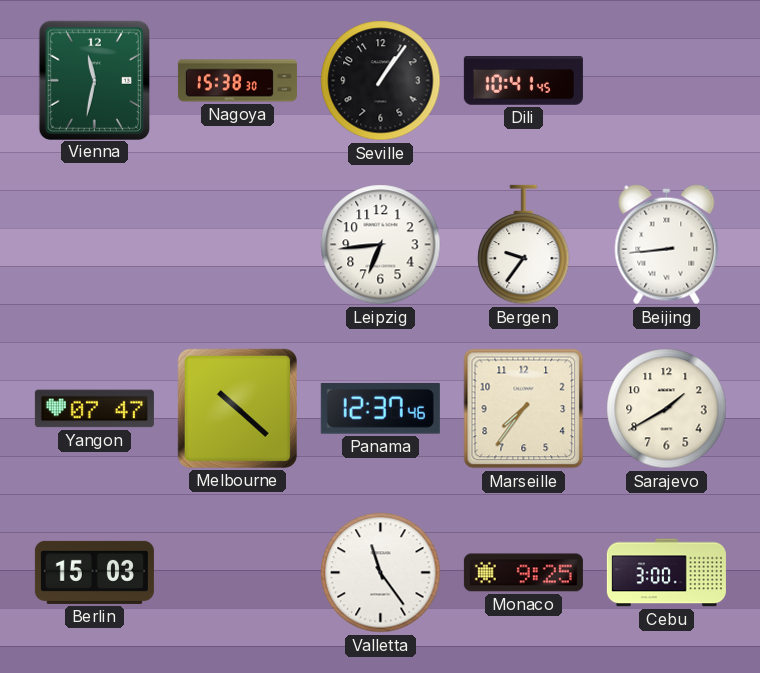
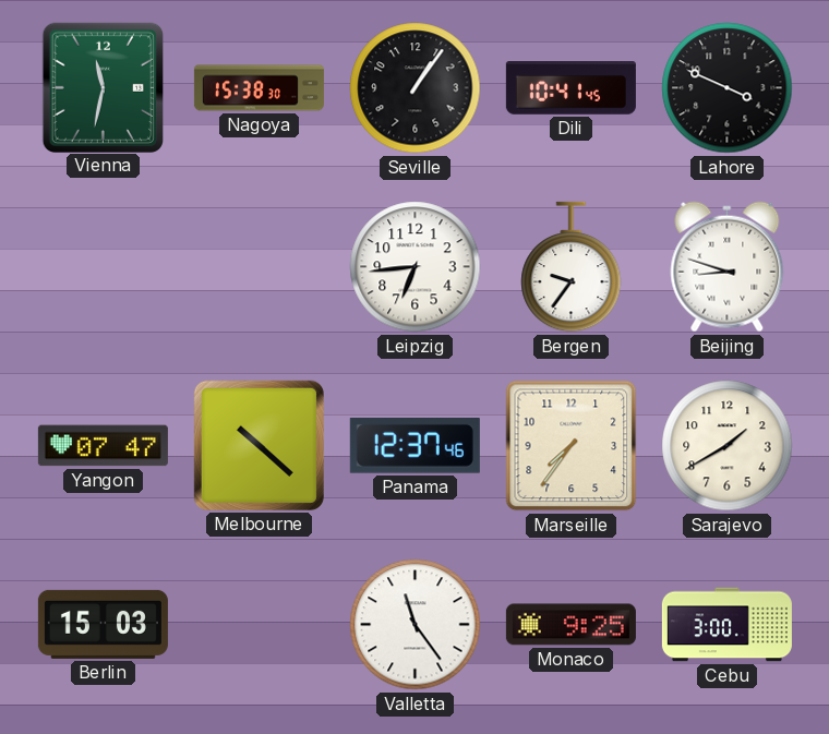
Lahore: none -> 3:49
Beijing: 8:44 -> 8:48
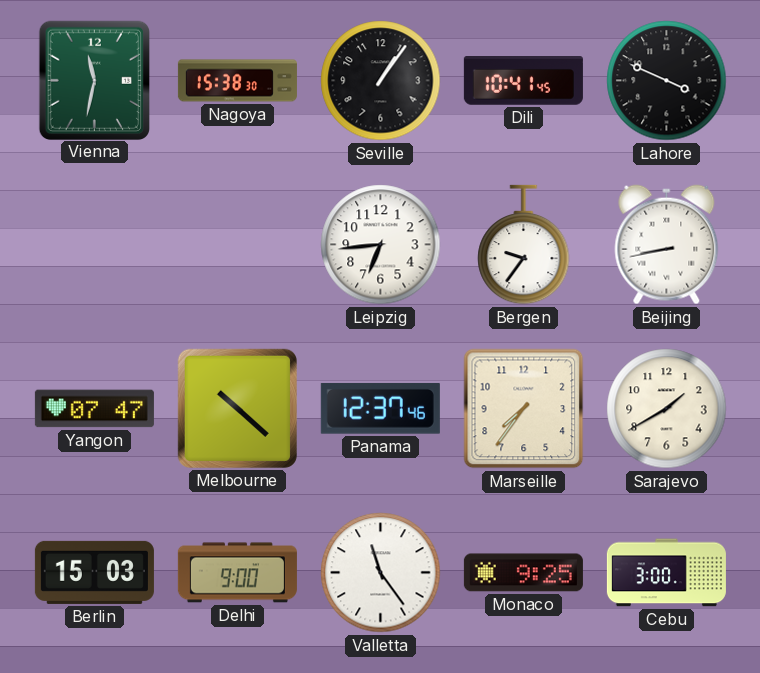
Beijing: 8:48 -> 8:43
Delhi: none -> 9:00
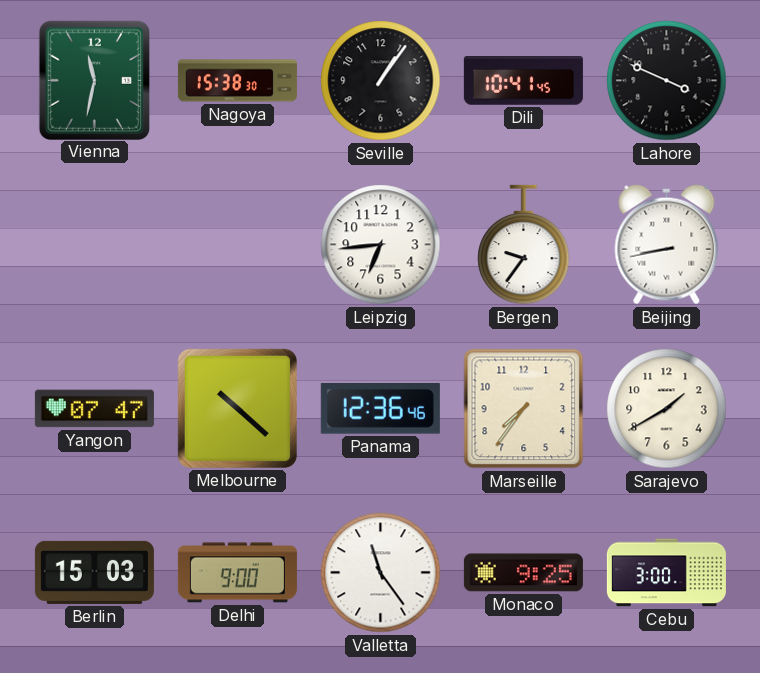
Panama: 12:37 -> 12:36
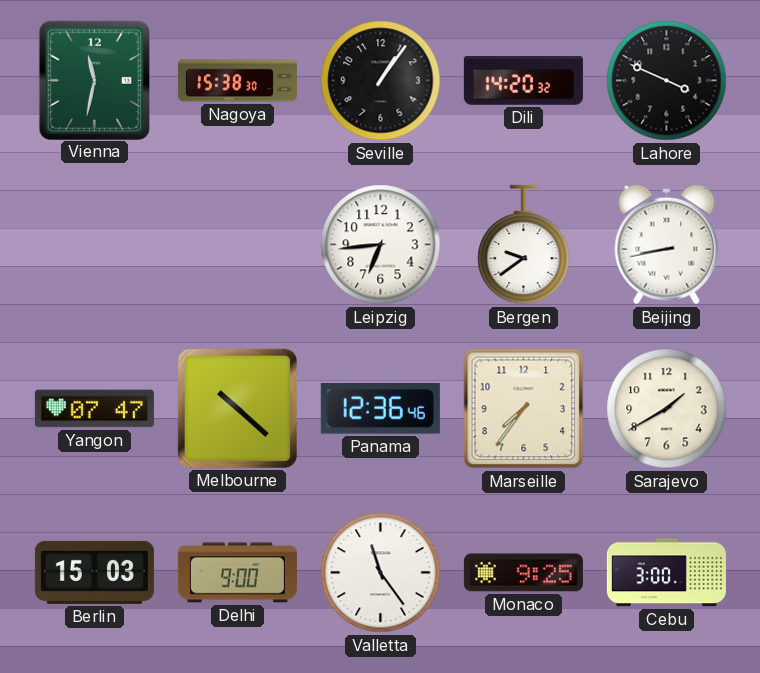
Dili: 10:41 -> 14:20
Bergen: 9:36 -> 9:39
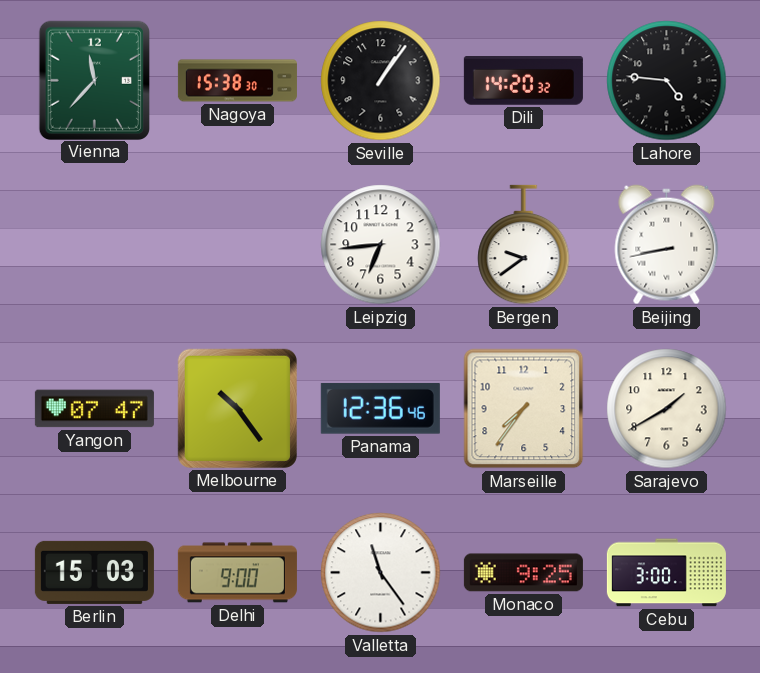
Vienna: 11:32 -> 11:37
Lahore: 3:49 -> 4:46
Melbourne: 10:22 -> 10:24
